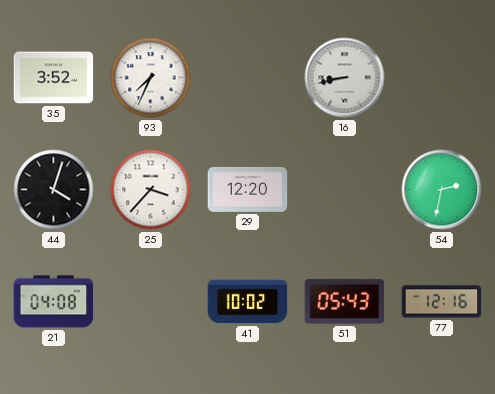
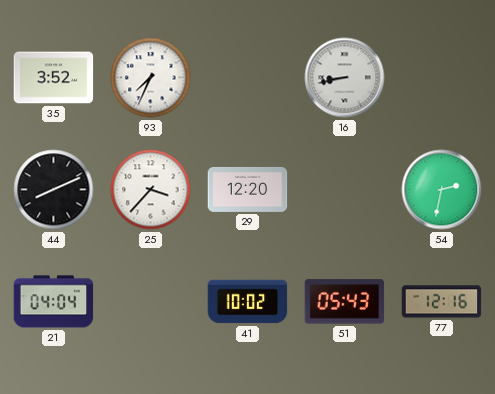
44: 4:03 -> 8:11
21: 04:08 -> 04:04
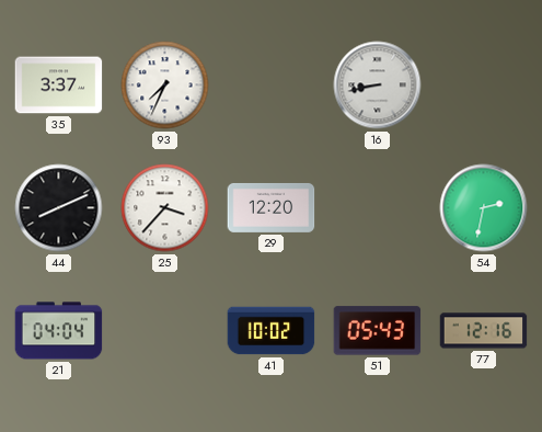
35: 3:52 -> 3:37
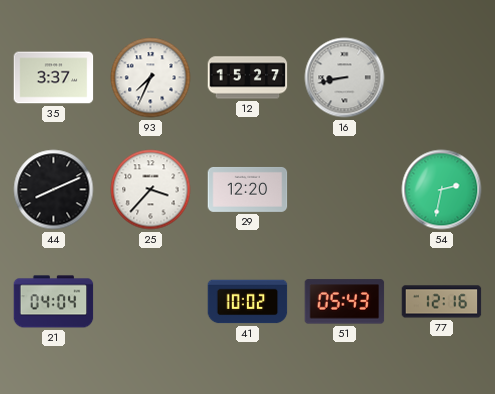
12: none -> 15:27
